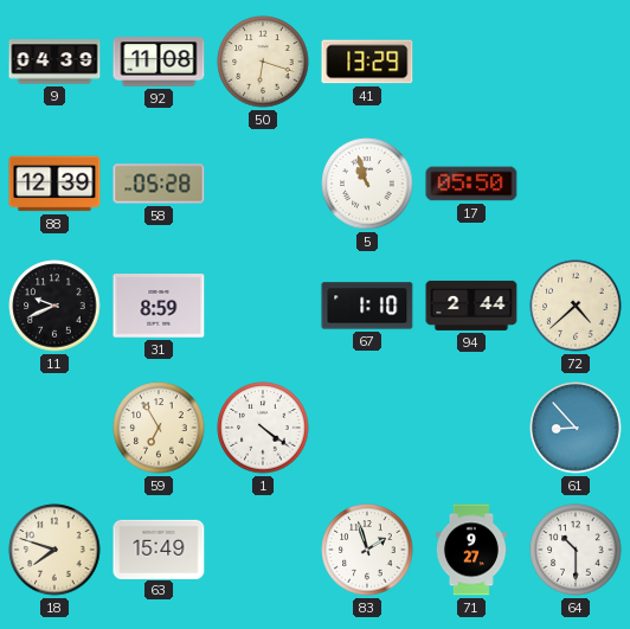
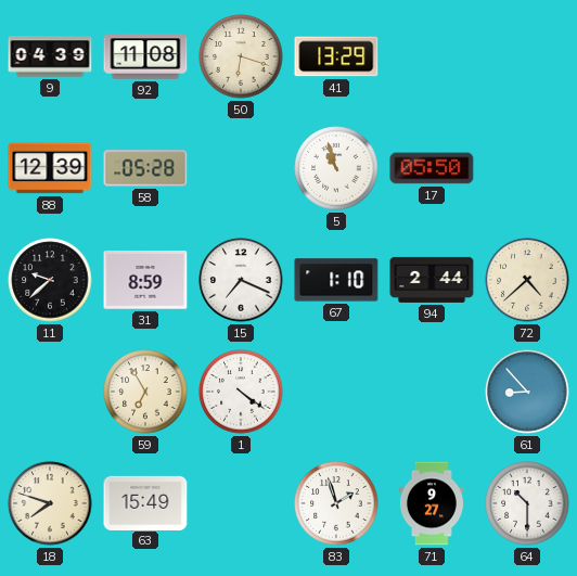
11: 9:41 -> 9:38
15: none -> 7:19
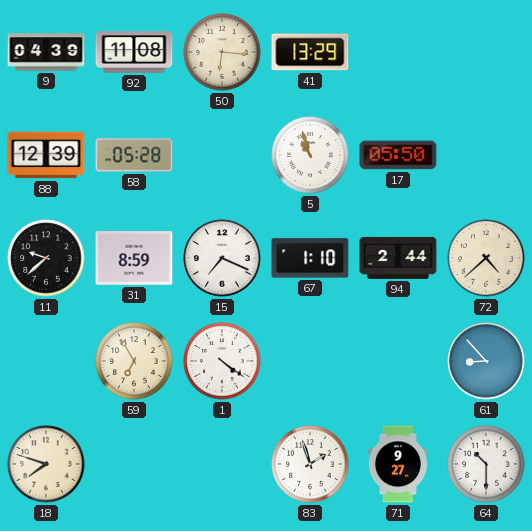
50: 6:18 -> 6:16
63: 15:49 -> none
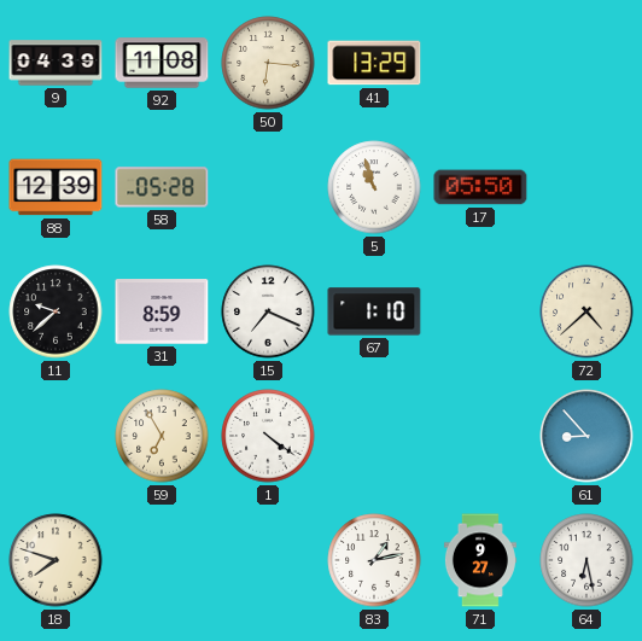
94: 2:44 -> none
83: 1:57 -> 1:13
64: 10:30 -> 6:28
